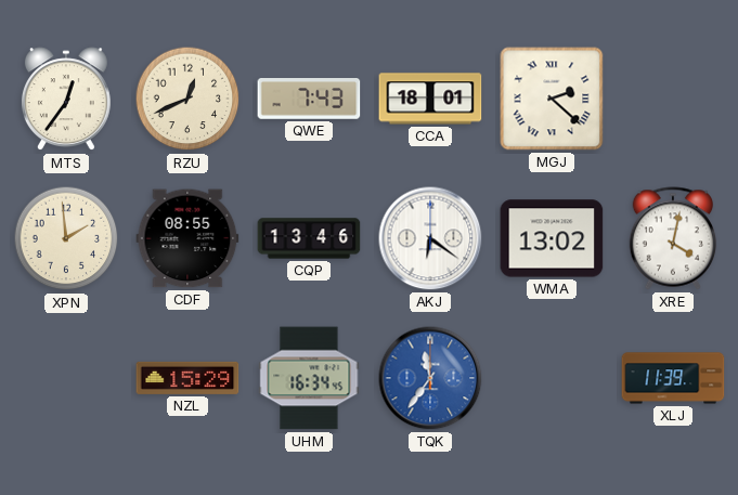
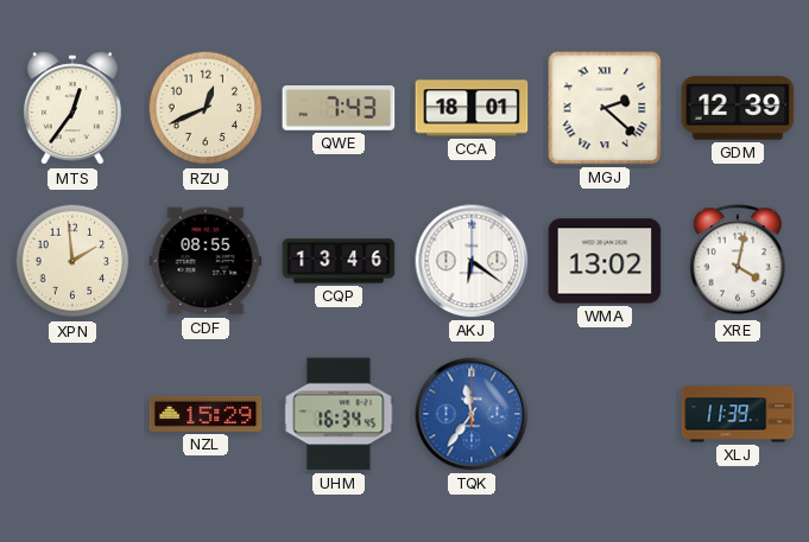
GDM: none -> 12:39
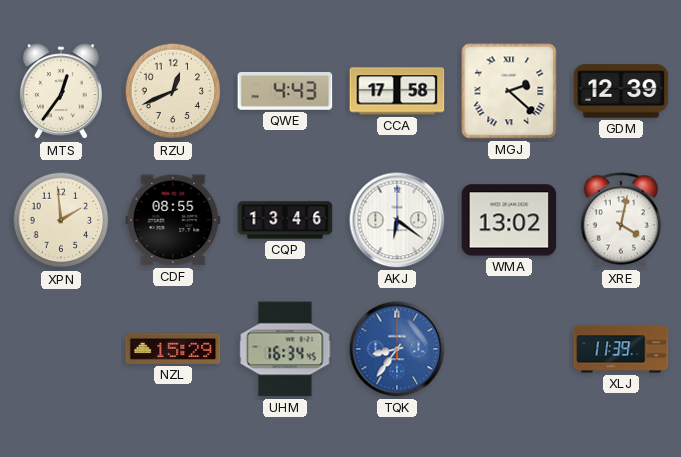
QWE: 7:43 -> 4:43
CCA: 18:01 -> 17:58
TQK: 11:36 -> 8:36
